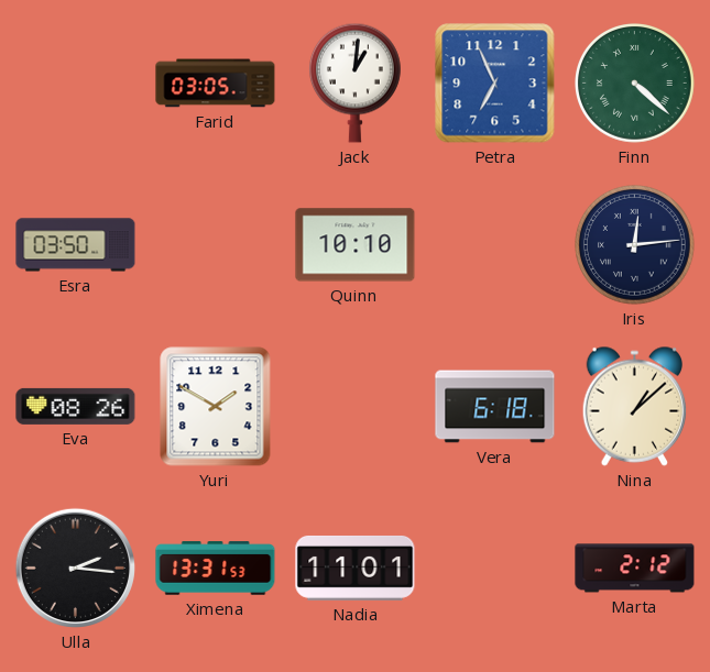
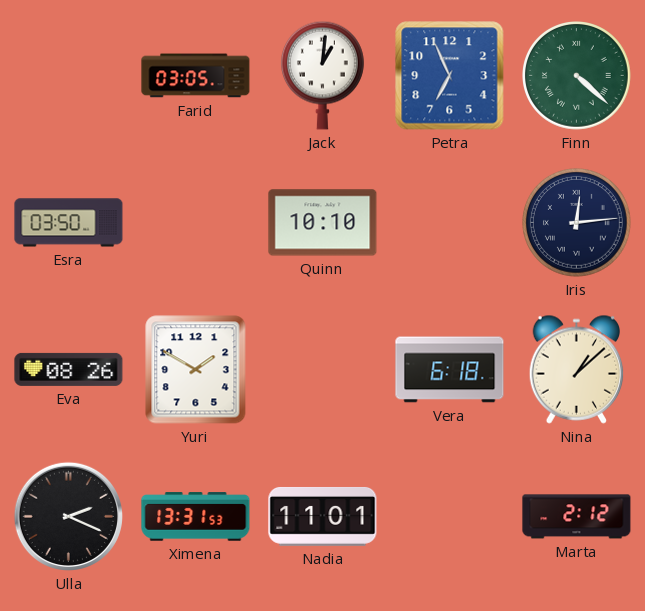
Ulla: 2:16 -> 2:19
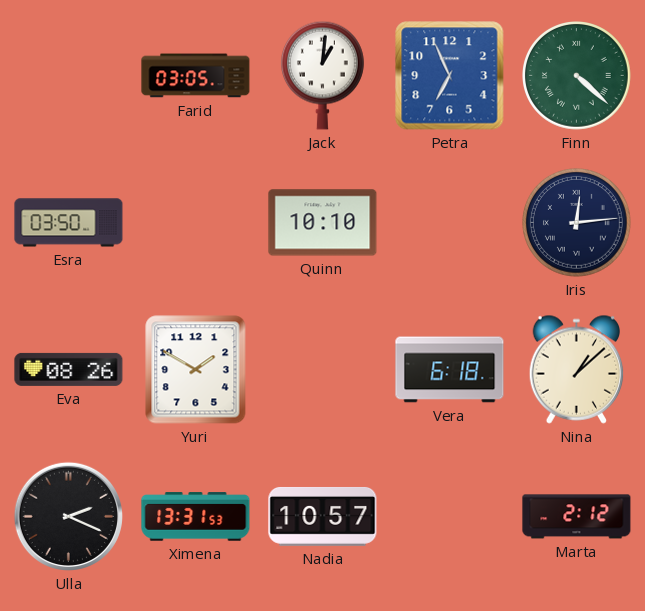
Nadia: 11:01 -> 10:57
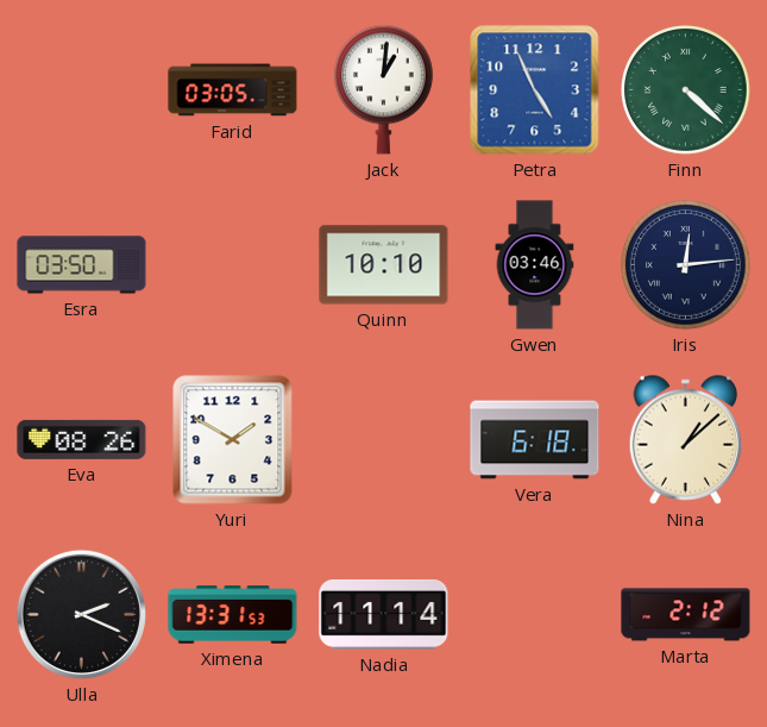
Petra: 6:56 -> 4:56
Gwen: none -> 03:46
Nadia: 10:57 -> 11:14
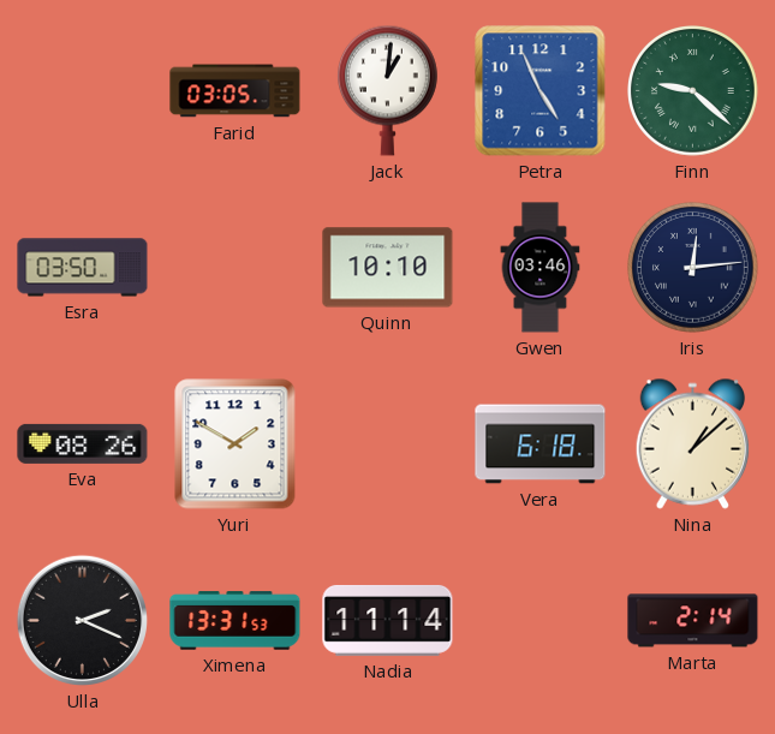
Finn: 4:22 -> 9:22
Marta: 2:12 -> 2:14
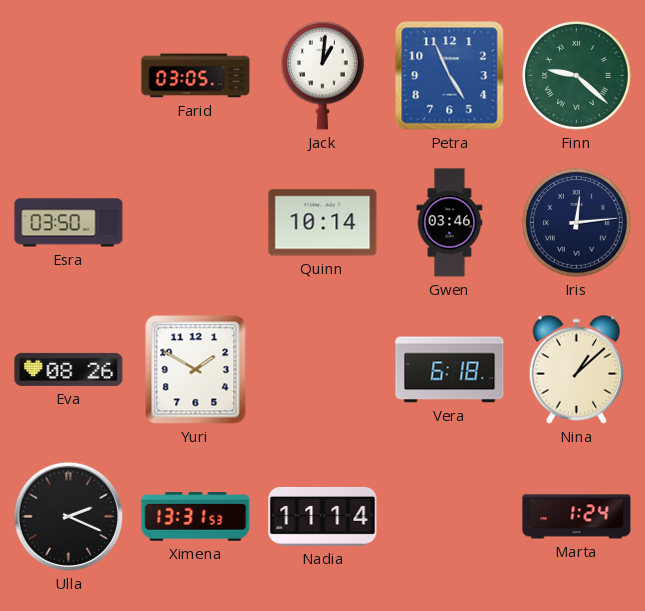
Quinn: 10:10 -> 10:14
Marta: 2:14 -> 1:24
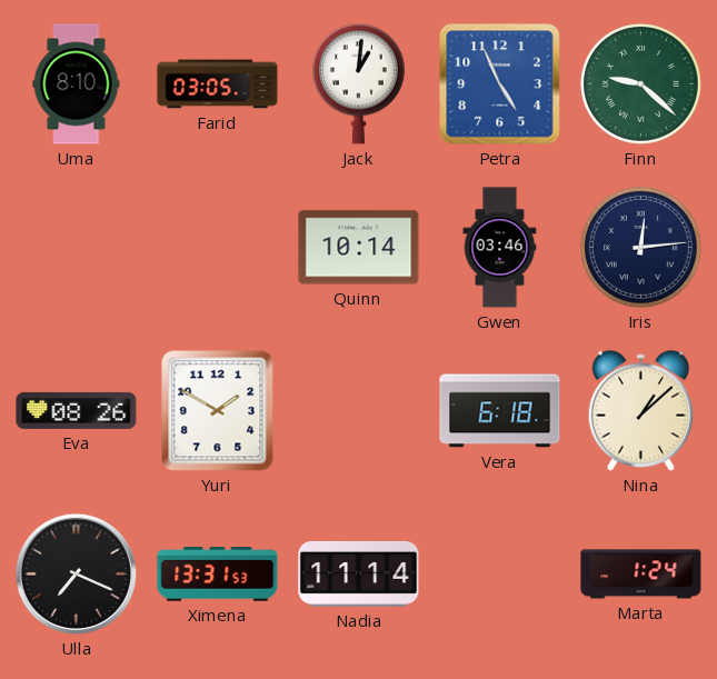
Uma: none -> 8:10
Esra: 03:50 -> none
Ulla: 2:19 -> 7:19
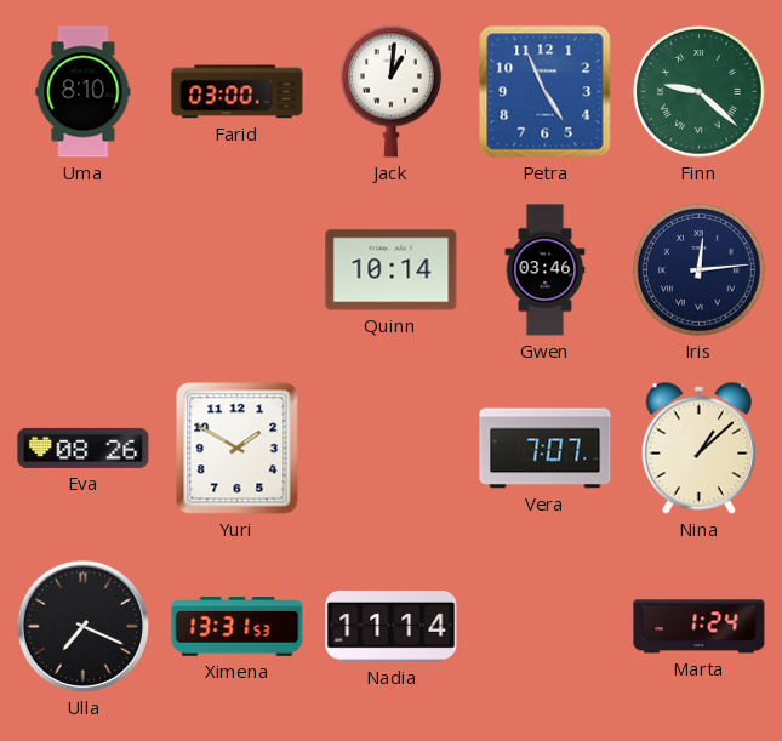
Farid: 03:05 -> 03:00
Vera: 6:18 -> 7:07
